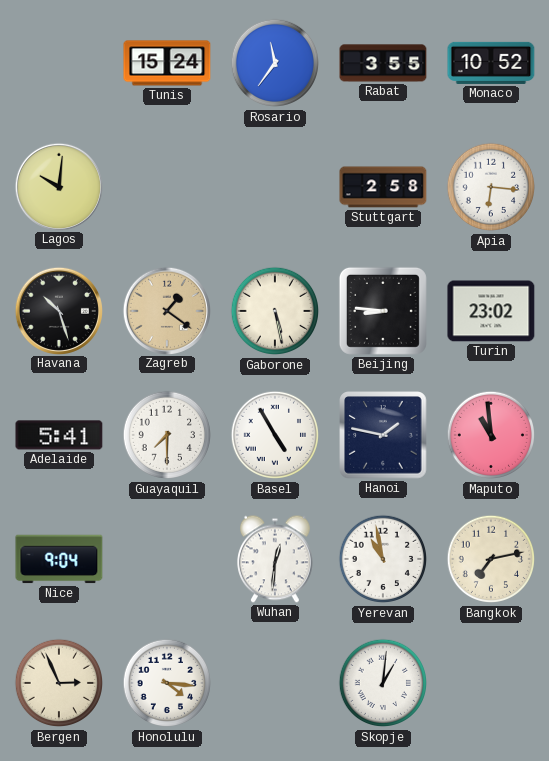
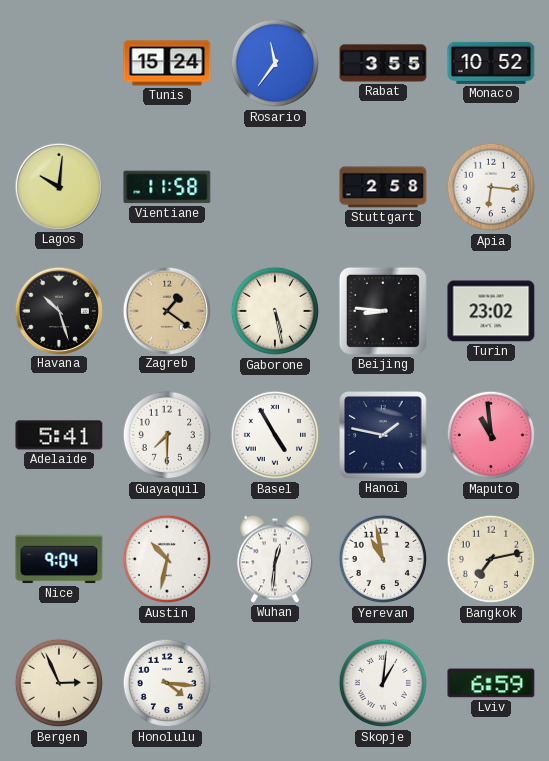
Vientiane: none -> 11:58
Austin: none -> 10:32
Lviv: none -> 6:59
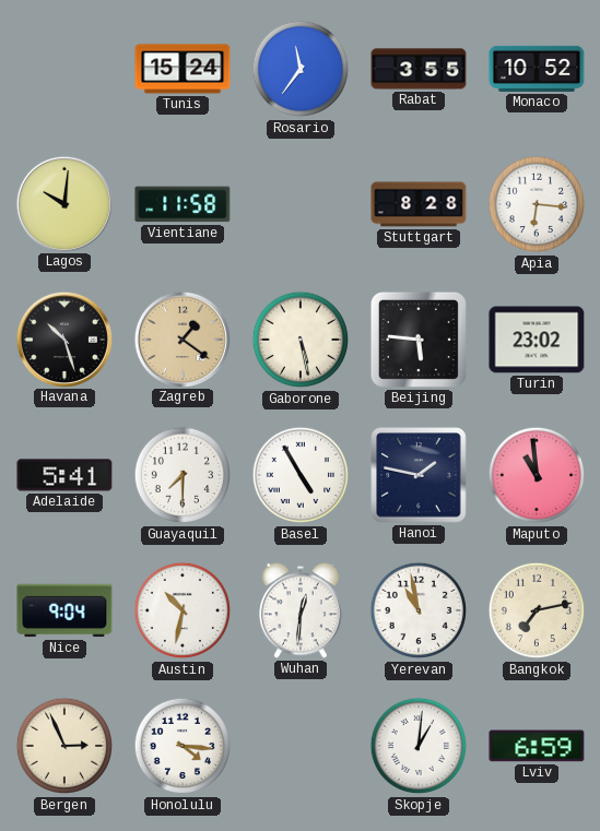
Stuttgart: 2:58 -> 8:28
Beijing: 8:46 -> 5:46
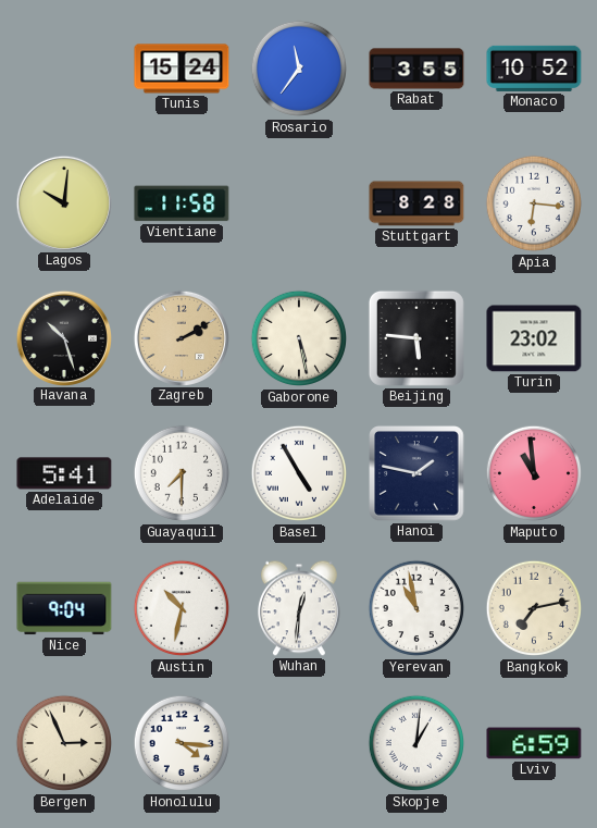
Zagreb: 1:21 -> 2:10
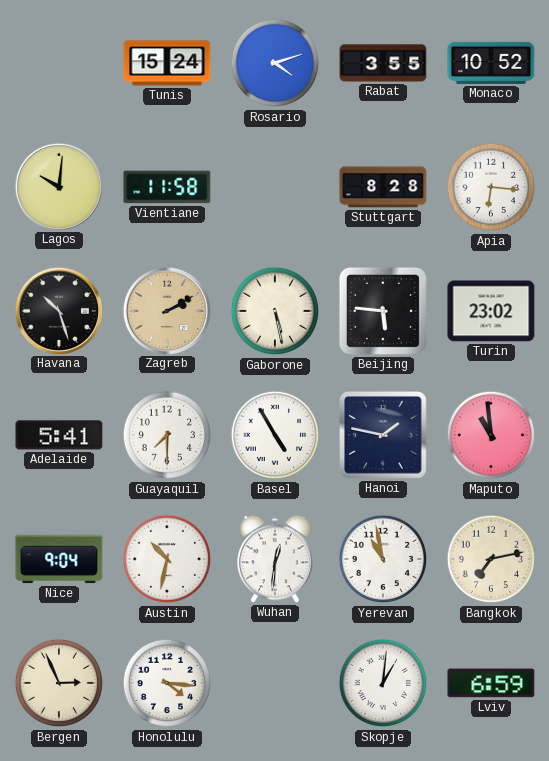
Rosario: 11:36 -> 4:12
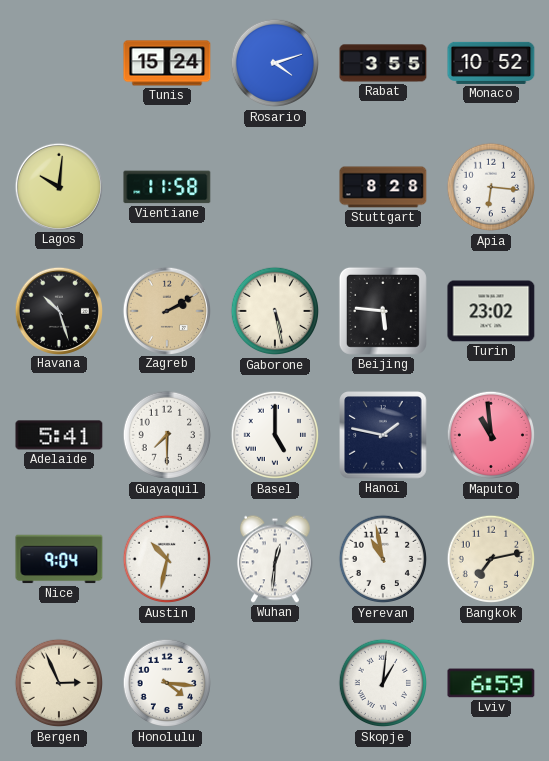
Basel: 4:55 -> 5:00
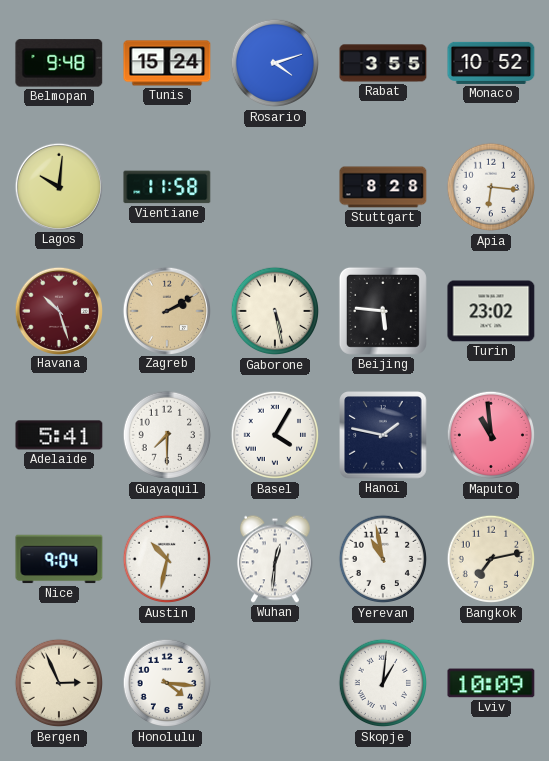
Belmopan: none -> 9:48
Havana dial: black -> burgundy
Basel: 5:00 -> 4:05
Lviv: 6:59 -> 10:09
